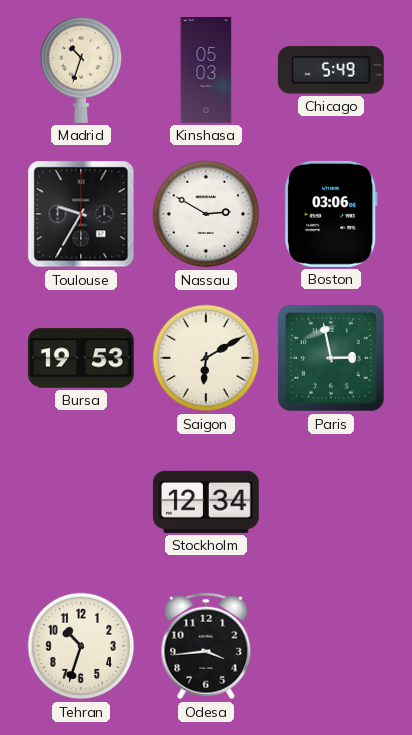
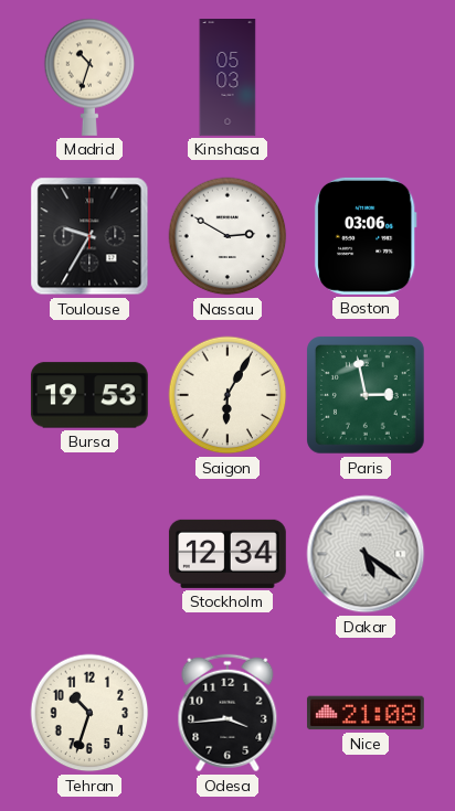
Chicago: 5:49 -> none
Saigon: 6:10 -> 6:05
Dakar: none -> 5:21
Nice: none -> 21:08
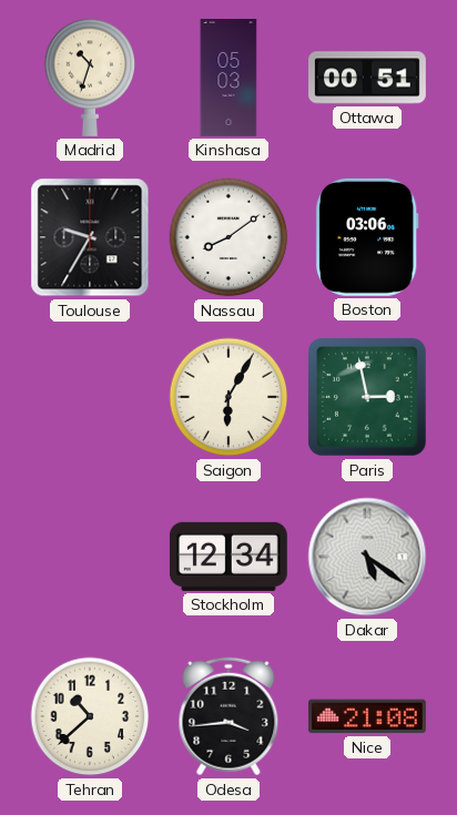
Ottawa: none -> 00:51
Nassau: 2:50 -> 8:09
Bursa: 19:53 -> none
Tehran: 10:33 -> 10:38
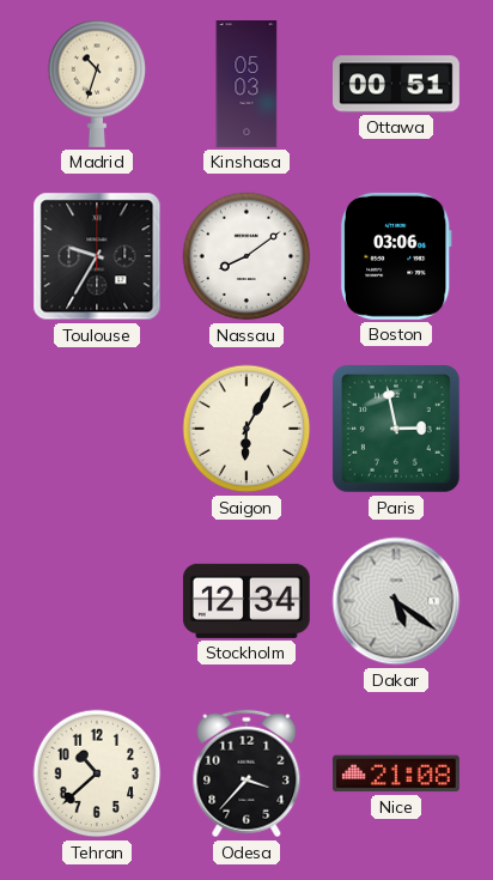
Odesa: 3:44 -> 3:37
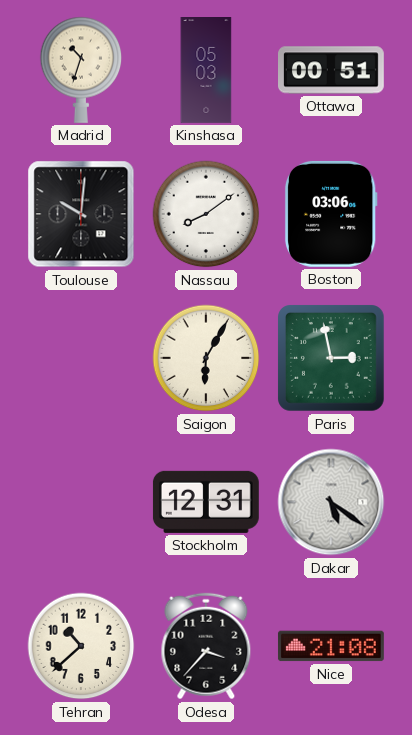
Toulouse: 9:35 -> 10:01
Stockholm: 12:34 -> 12:31
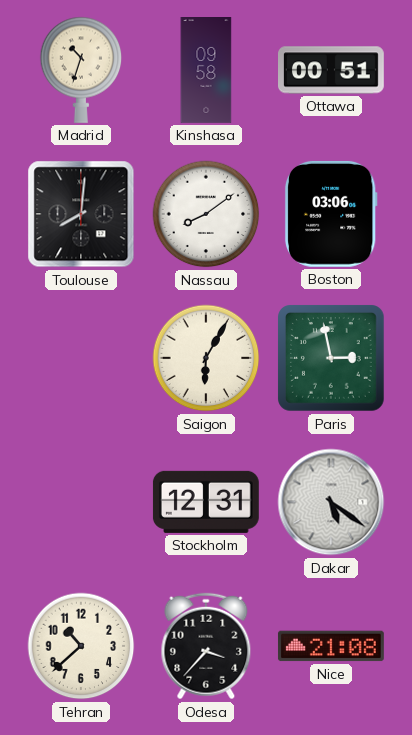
Kinshasa: 05:03 -> 09:58
Toulouse: 10:01 -> 8:01
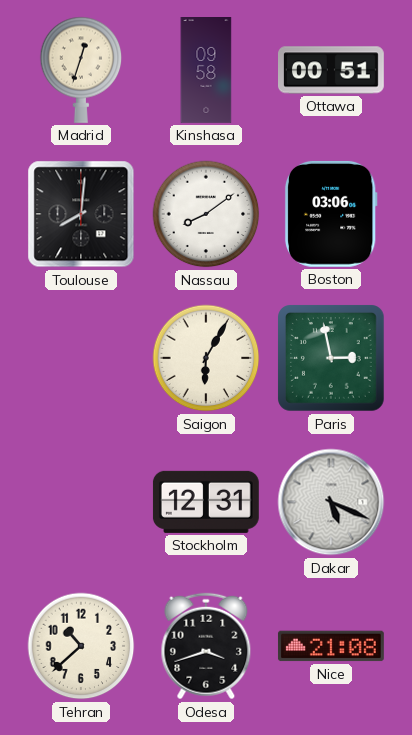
Madrid: 10:33 -> 12:33
Dakar: 5:21 -> 5:19
Odesa: 3:37 -> 3:42
